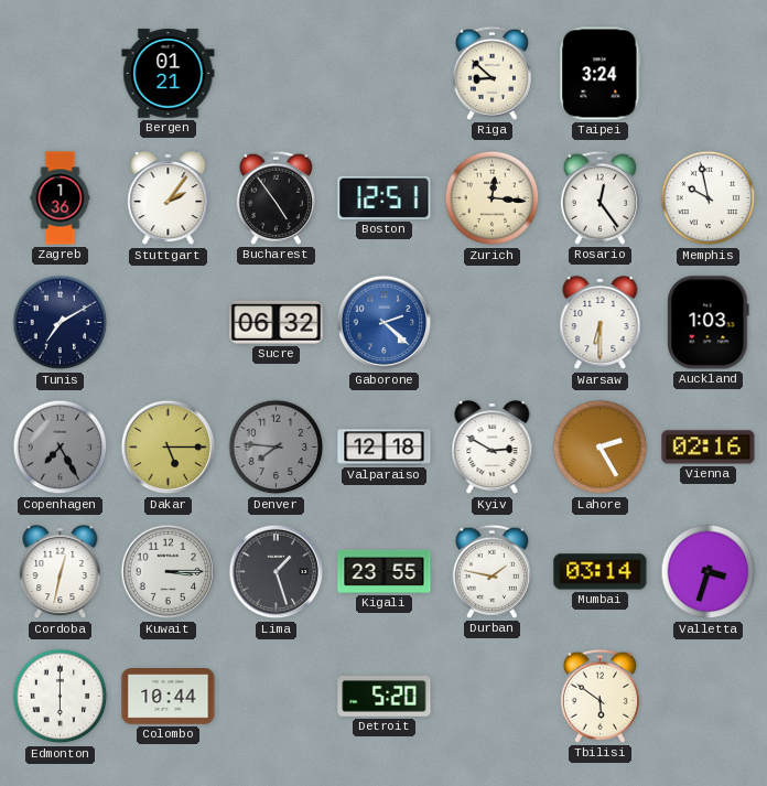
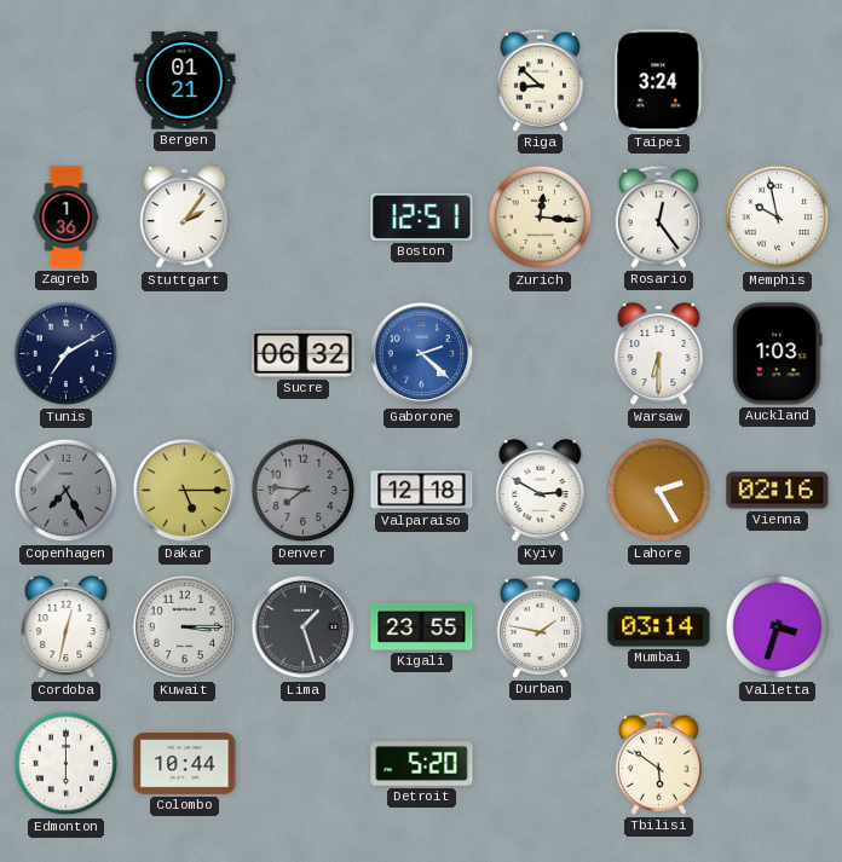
Bucharest: 4:54 -> none
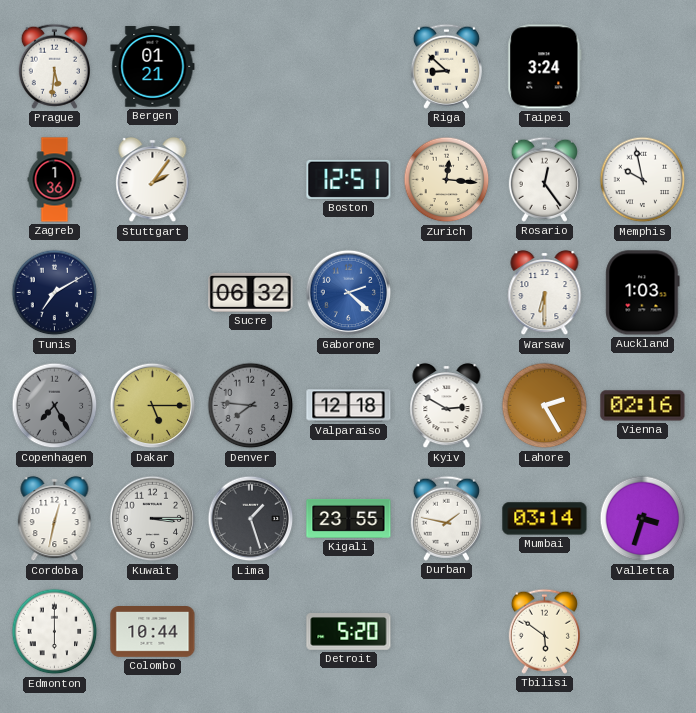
Prague: none -> 5:31
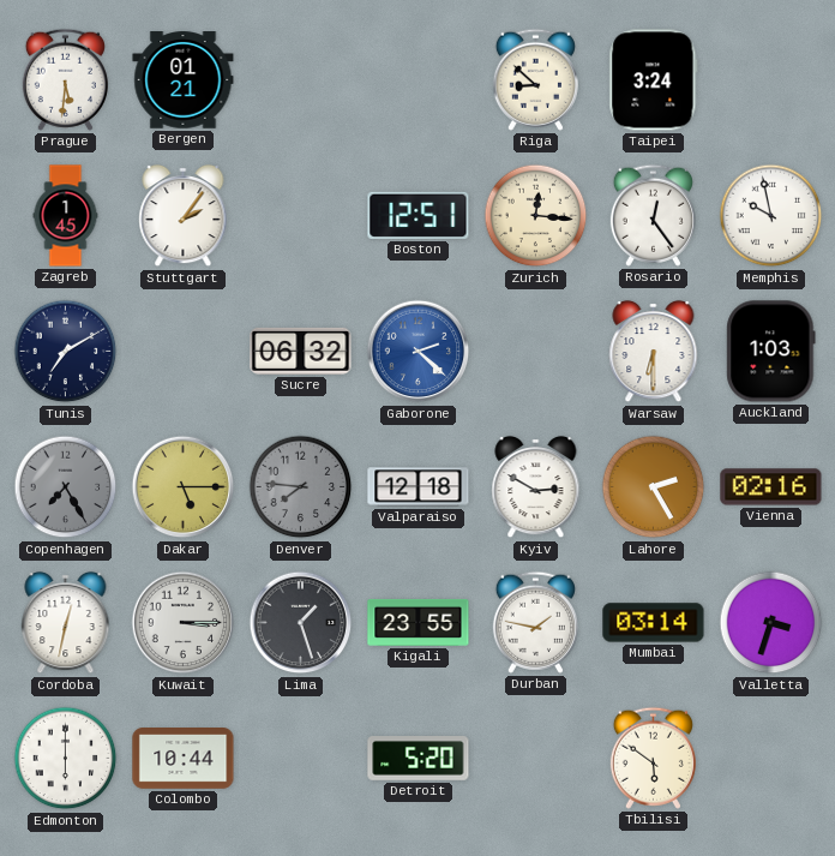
Zagreb: 1:36 -> 1:45
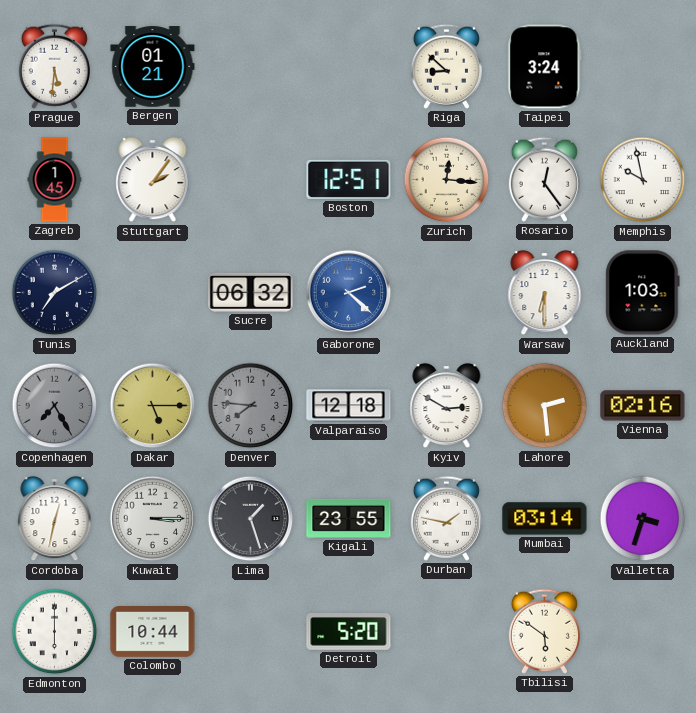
Lahore: 2:25 -> 2:29
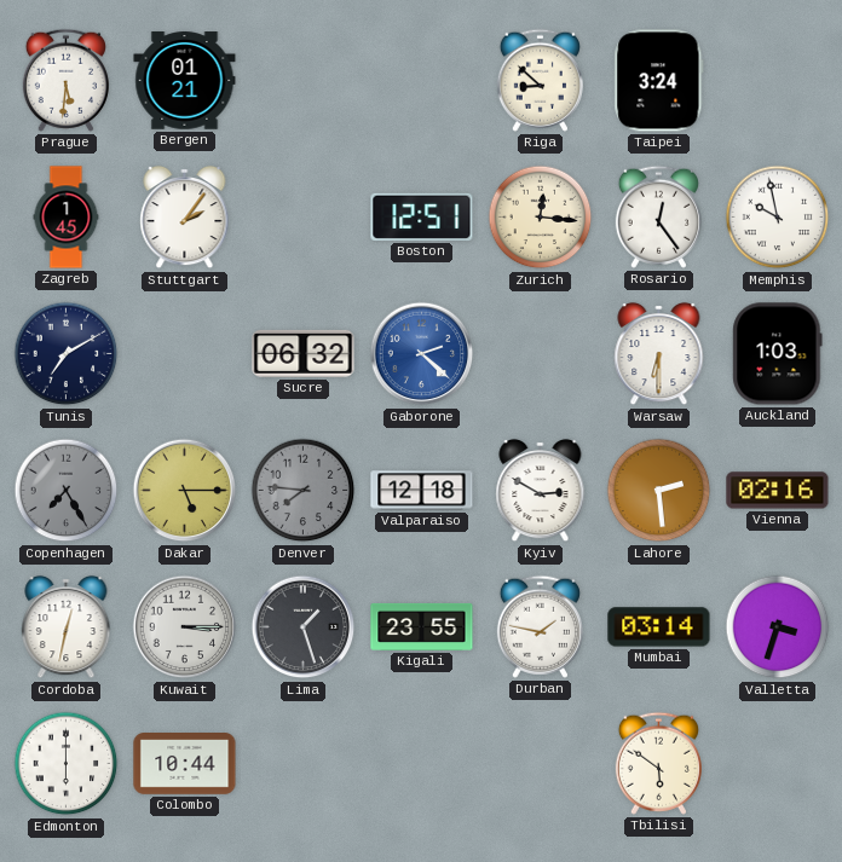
Detroit: 5:20 -> none
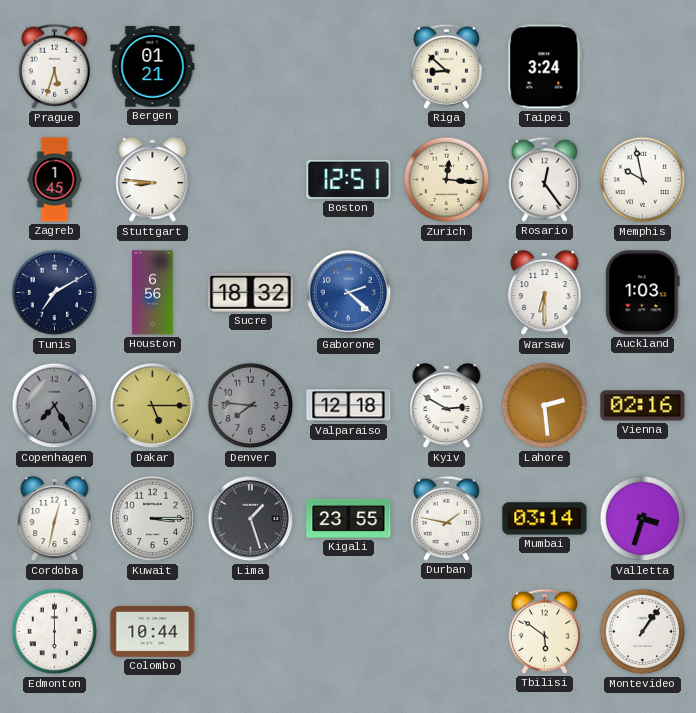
Prague: 5:31 -> 5:33
Stuttgart: 2:06 -> 8:46
Houston: none -> 6:56
Sucre: 06:32 -> 18:32
Montevideo: none -> 1:06
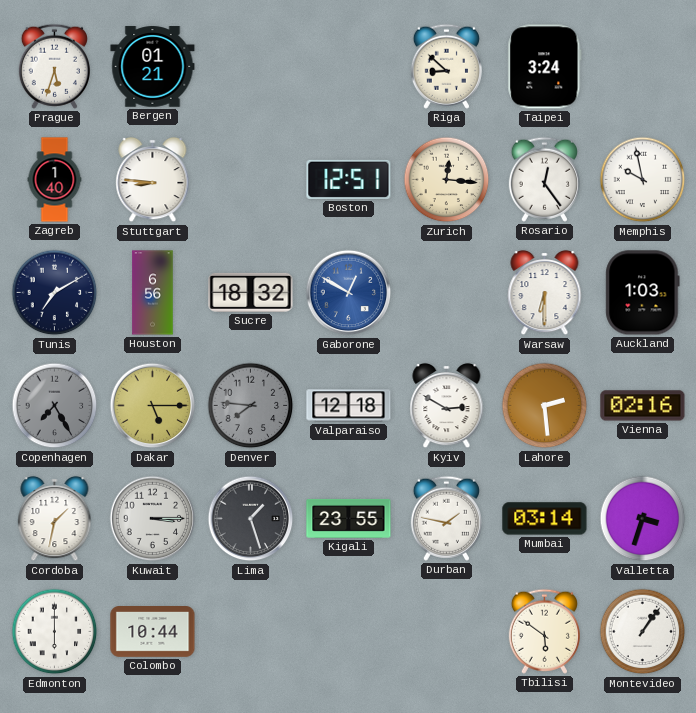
Zagreb: 1:45 -> 1:40
Gaborone: 2:22 -> 12:50
Cordoba: 12:32 -> 1:32
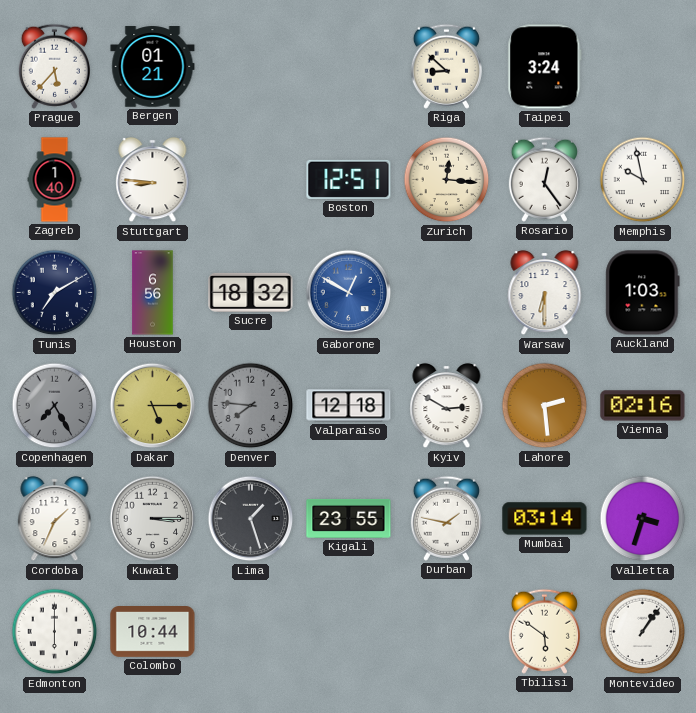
Prague: 5:33 -> 5:37
Cordoba: 1:32 -> 1:34
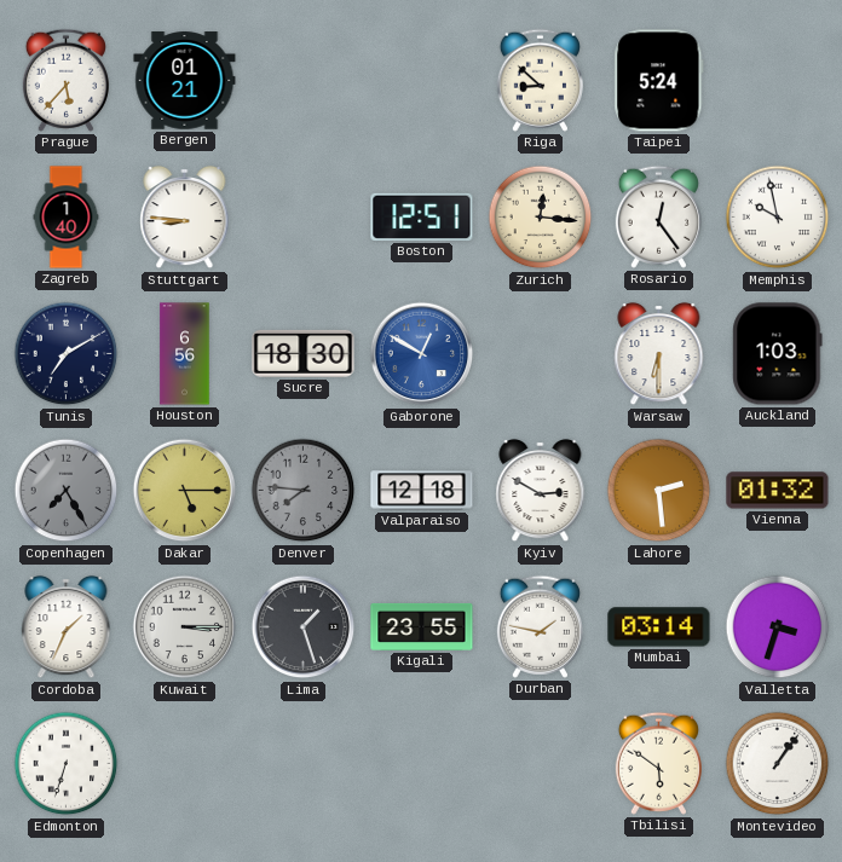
Taipei: 3:24 -> 5:24
Sucre: 18:32 -> 18:30
Vienna: 02:16 -> 01:32
Edmonton: 6:00 -> 6:33
Colombo: 10:44 -> none
